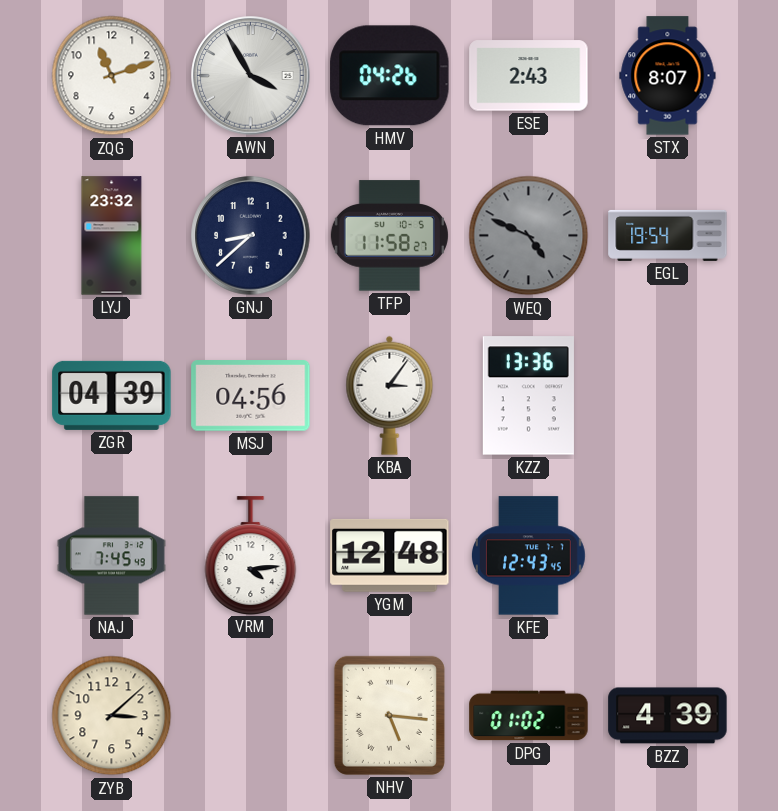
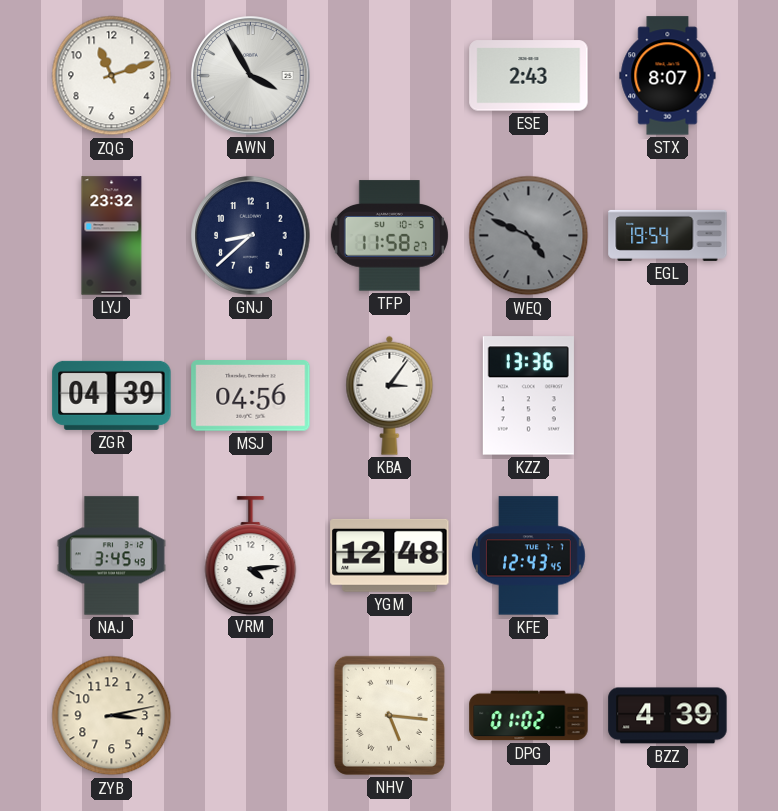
HMV: 04:26 -> none
NAJ: 7:45 -> 3:45
ZYB: 3:08 -> 3:13
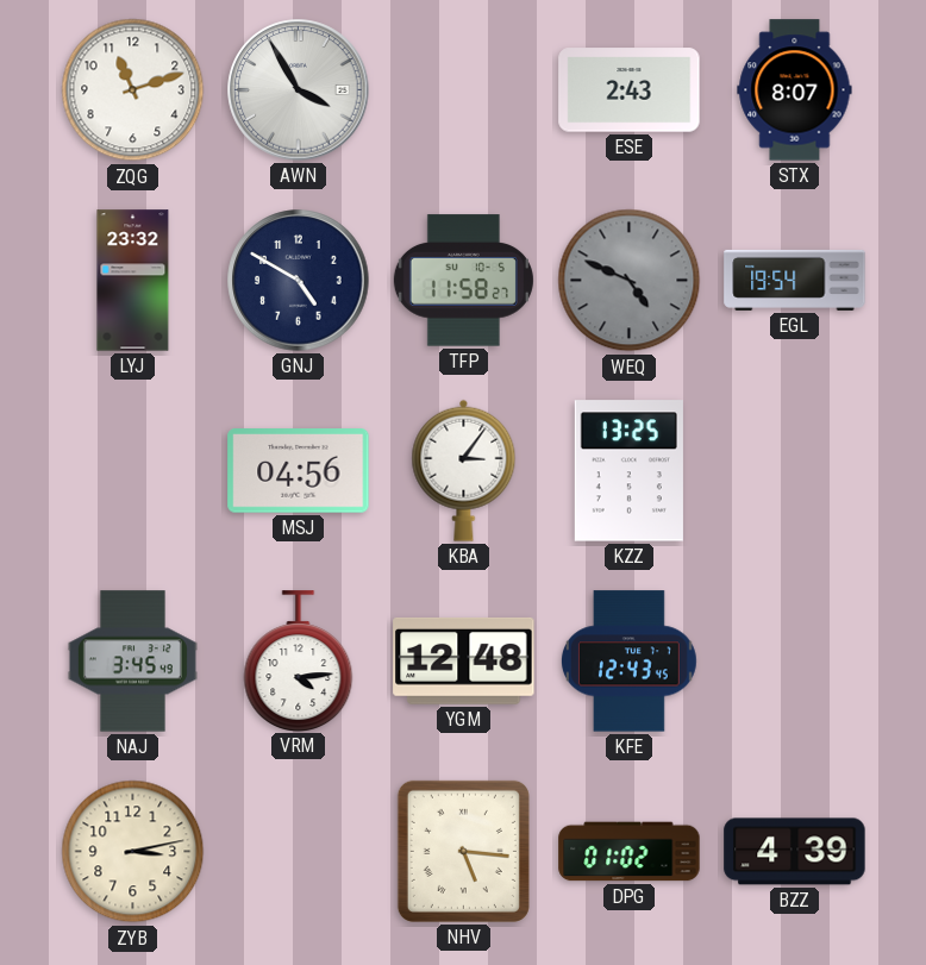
GNJ: 8:38 -> 4:50
ZGR: 04:39 -> none
KZZ: 13:36 -> 13:25
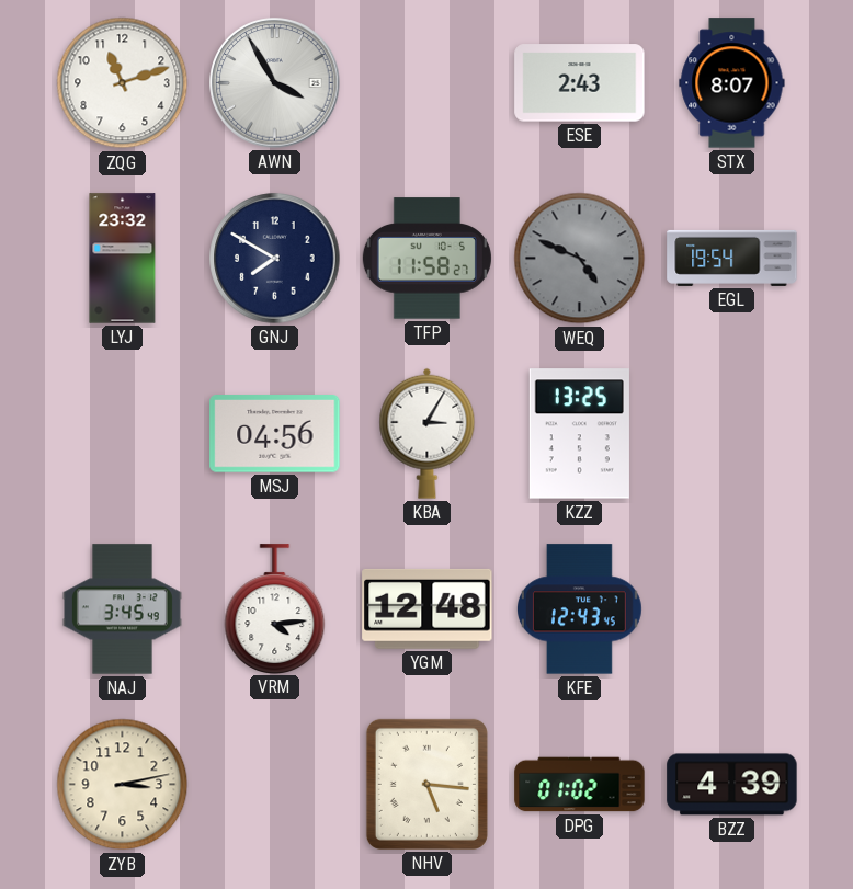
GNJ: 4:50 -> 7:50
KBA: 3:06 -> 3:05
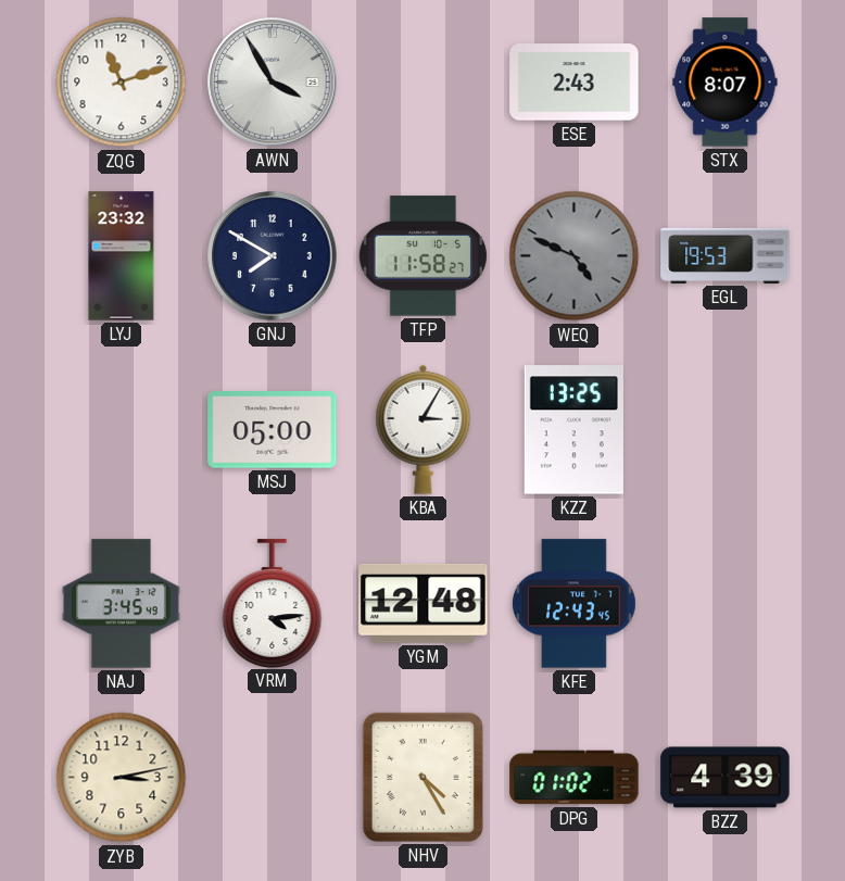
EGL: 19:54 -> 19:53
MSJ: 04:56 -> 05:00
NHV: 5:16 -> 4:25
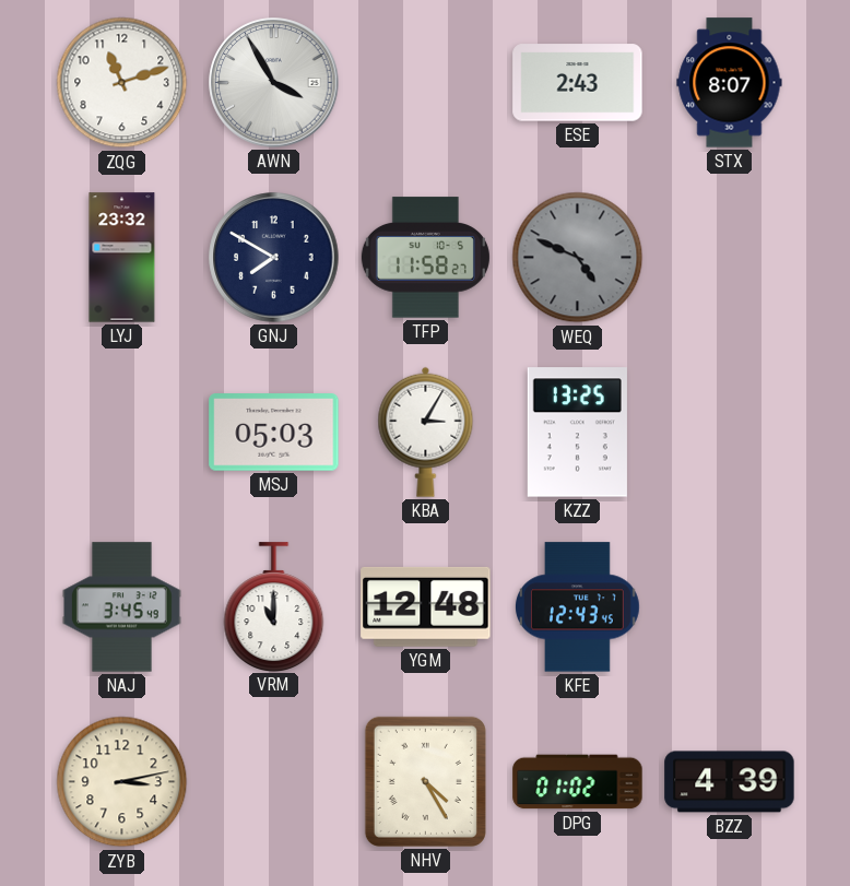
EGL: 19:53 -> none
MSJ: 05:00 -> 05:03
VRM: 4:14 -> 11:00
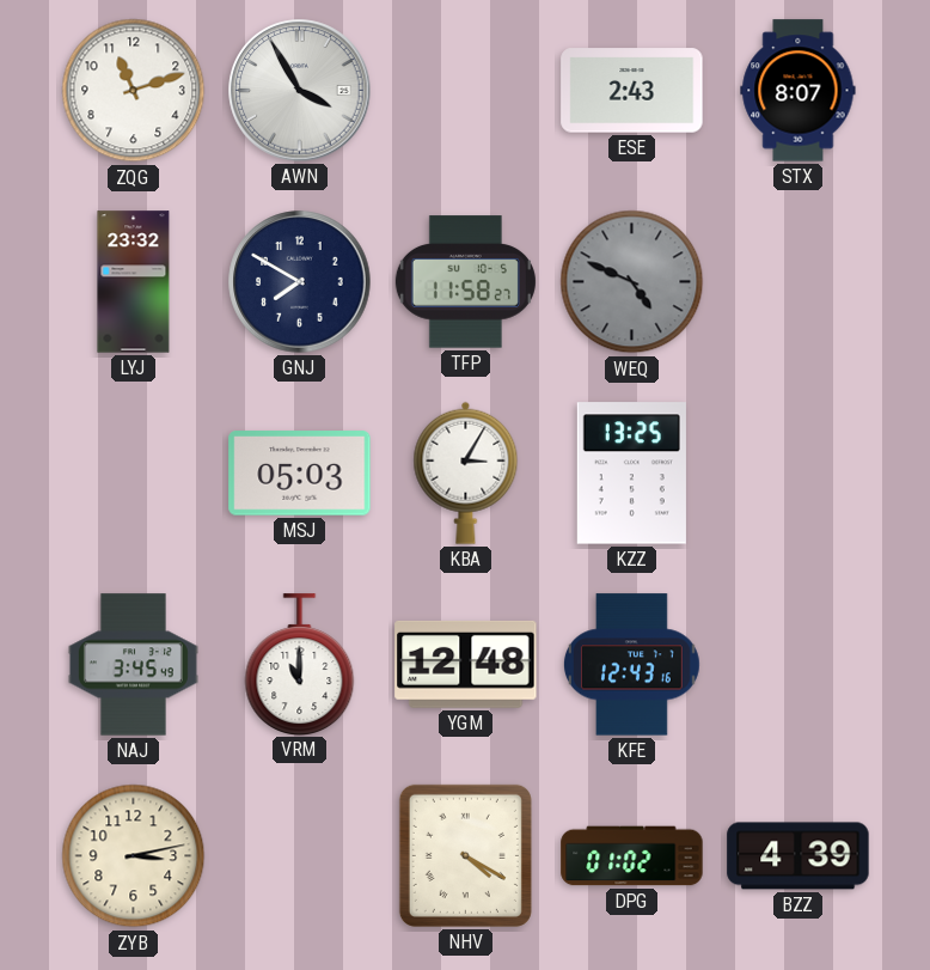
KFE: 12:43:45 -> 12:43:16
NHV: 4:25 -> 4:20
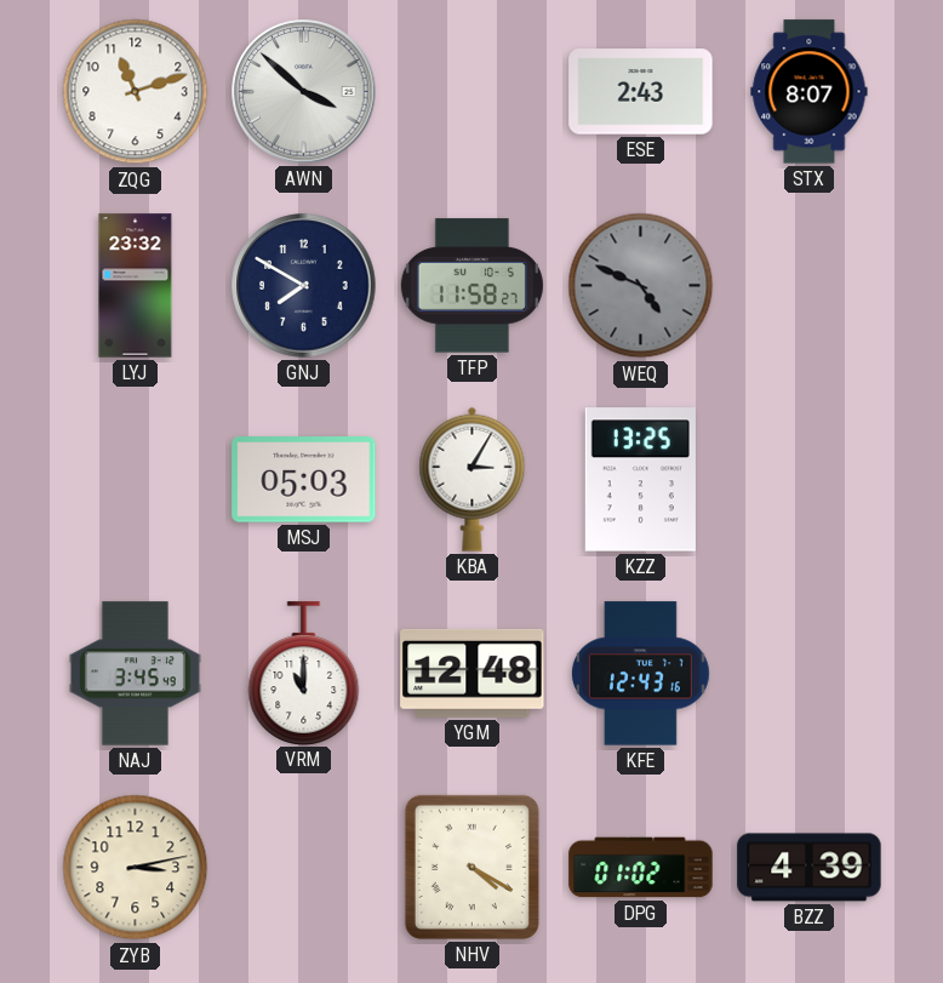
AWN: 3:55 -> 3:52
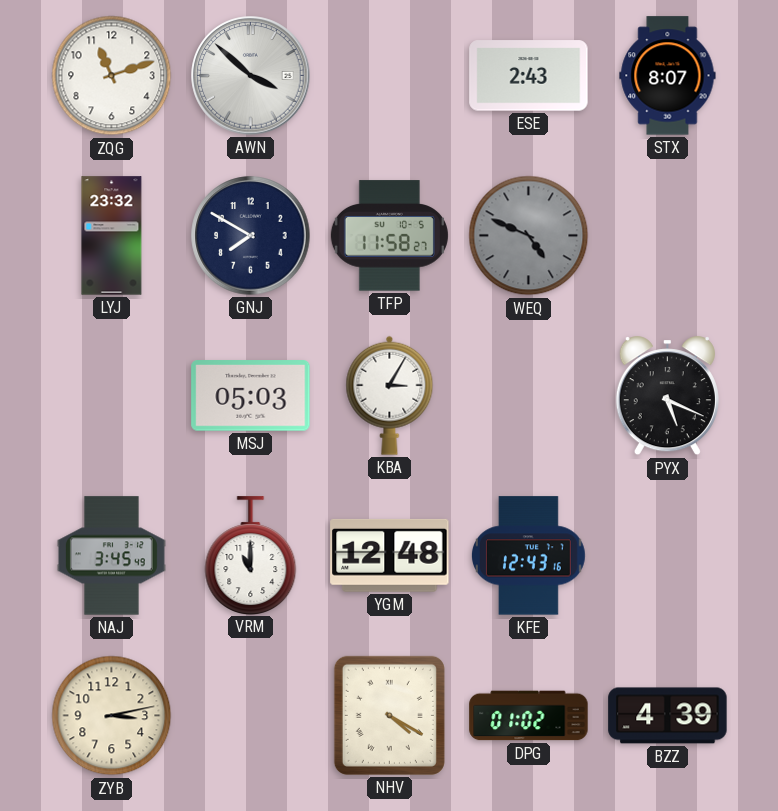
KZZ: 13:25 -> none
PYX: none -> 5:19
